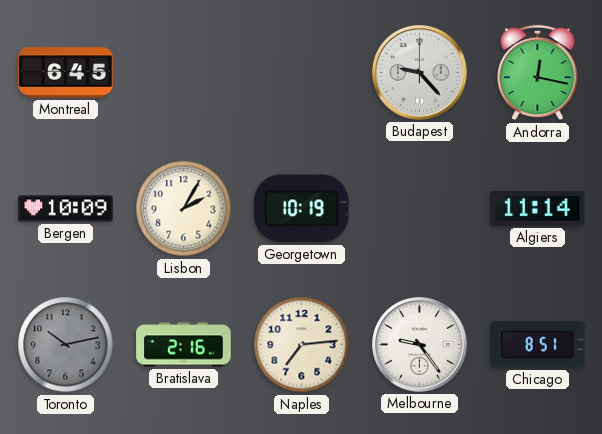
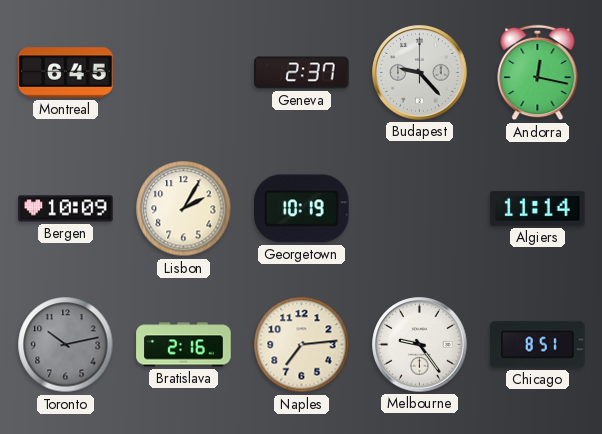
Geneva: none -> 2:37
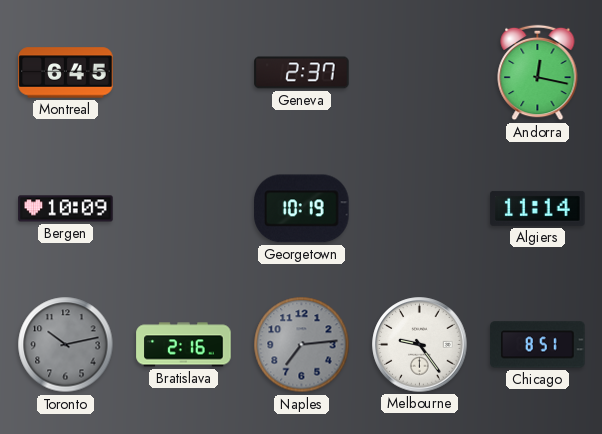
Budapest: 9:23 -> none
Lisbon: 2:05 -> none
Naples dial: cream -> grey
